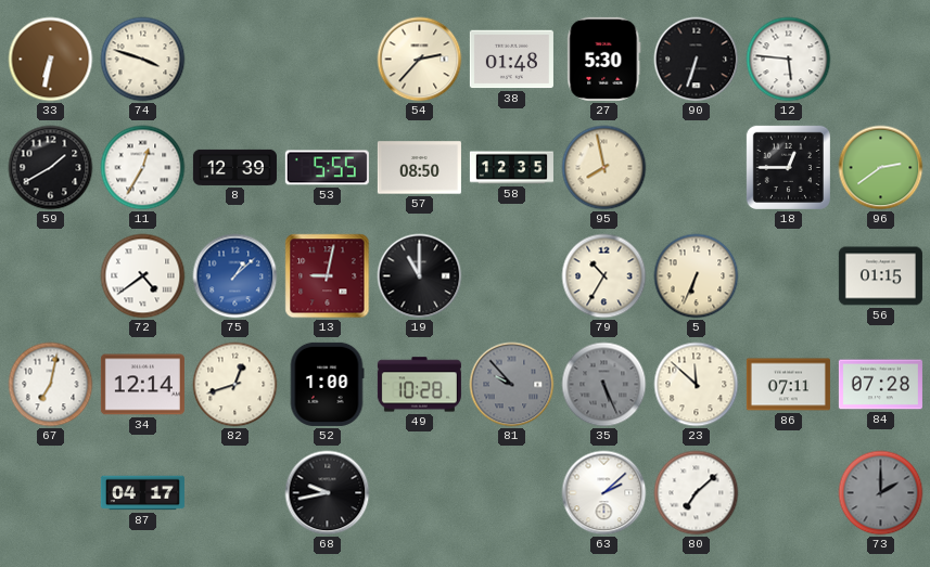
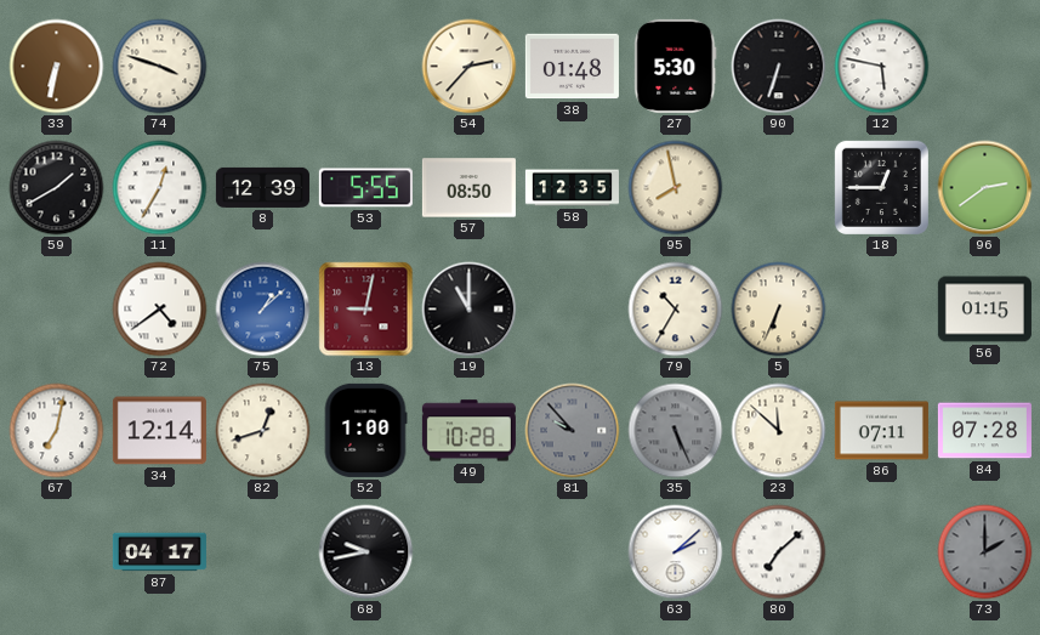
12: 5:46 -> 5:47
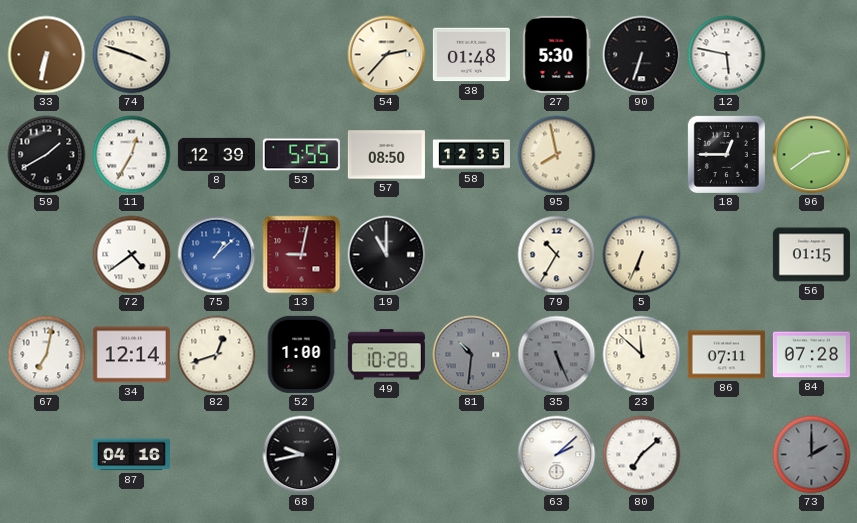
81: 9:53 -> 10:31
87: 04:17 -> 04:16
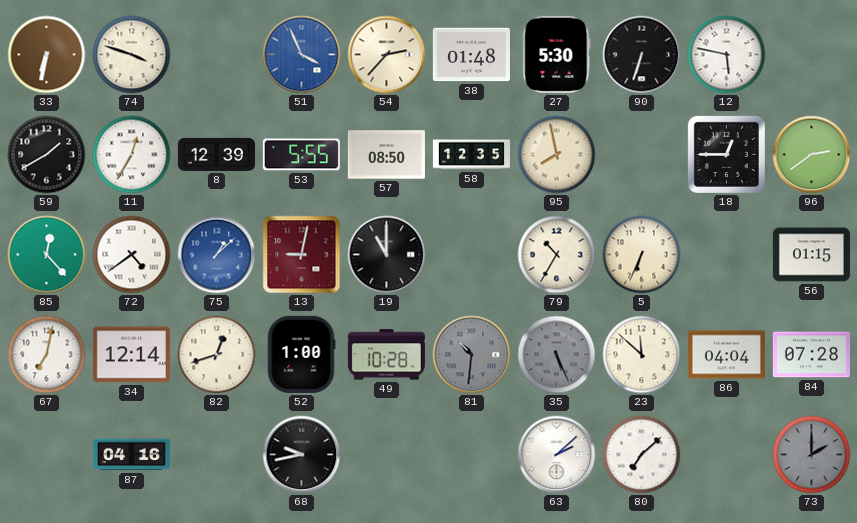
51: none -> 3:56
85: none -> 12:23
86: 07:11 -> 04:04
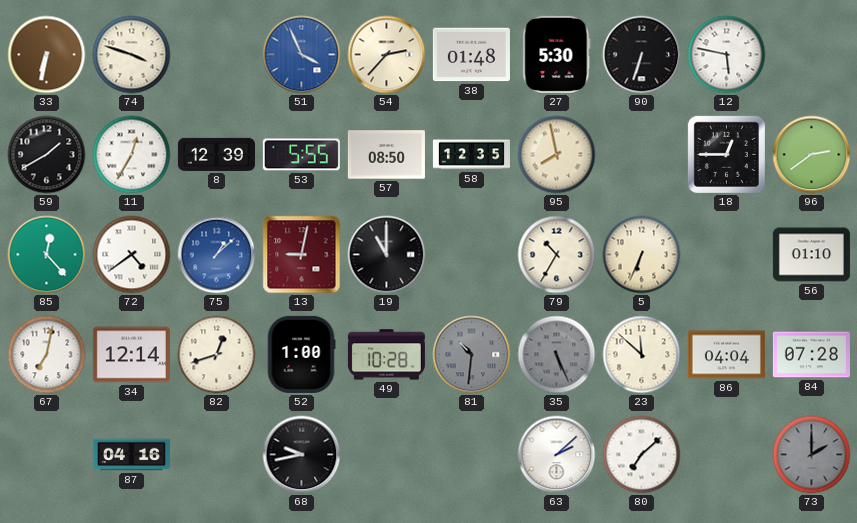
56: 01:15 -> 01:10
